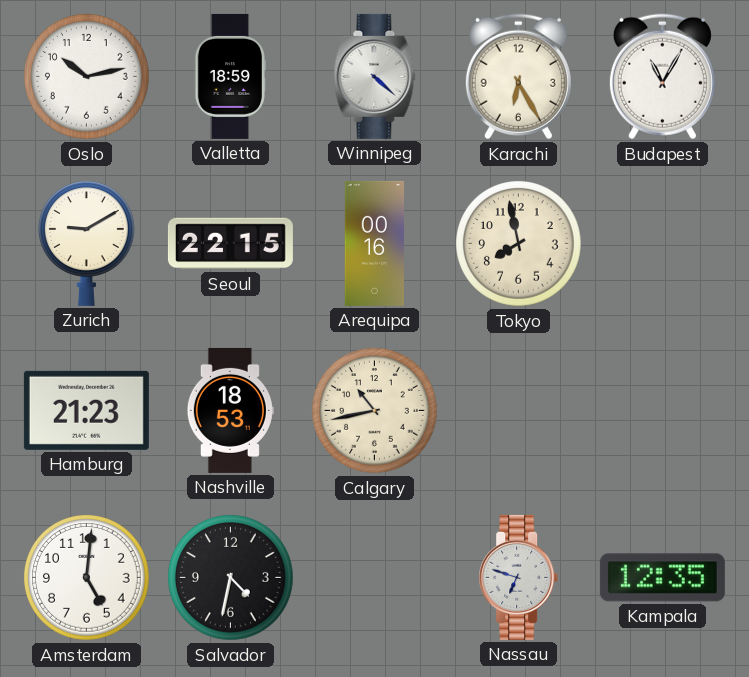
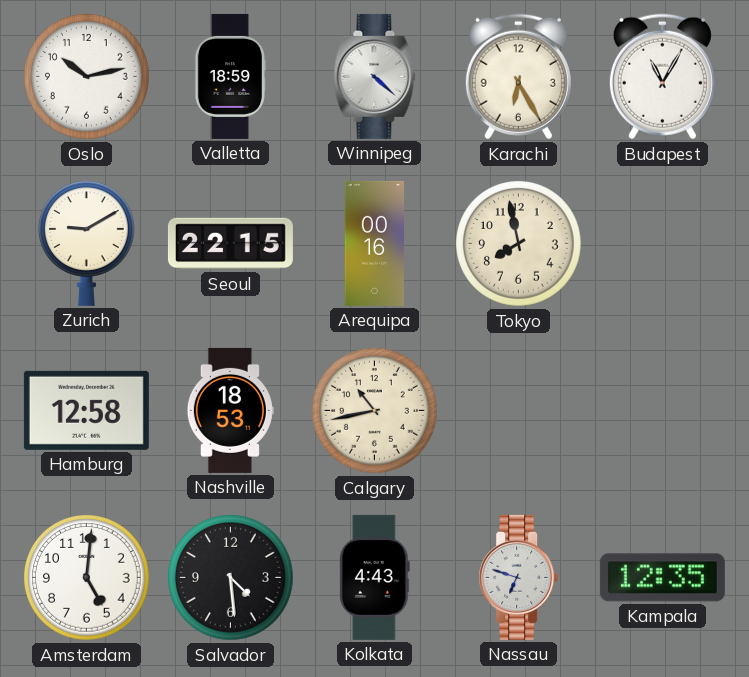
Hamburg: 21:23 -> 12:58
Salvador: 4:32 -> 4:29
Kolkata: none -> 4:43
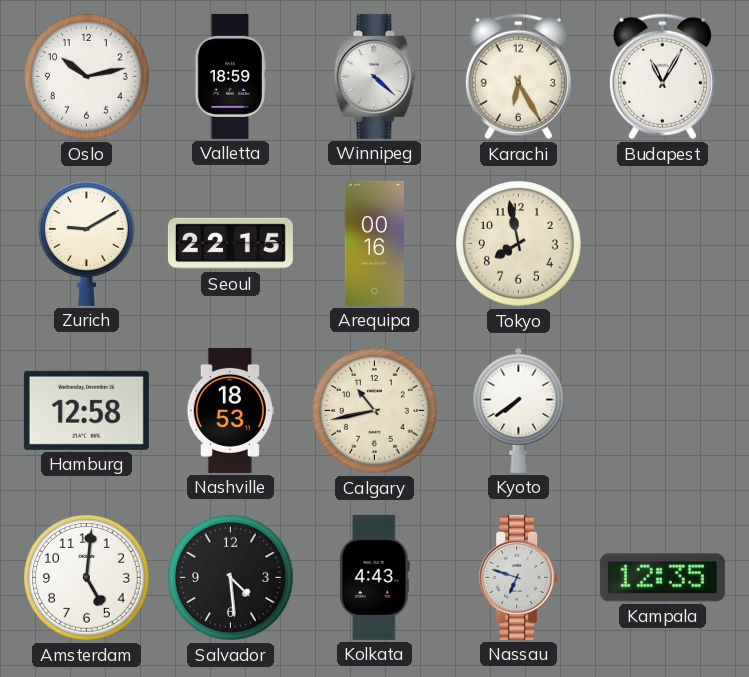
Kyoto: none -> 7:39
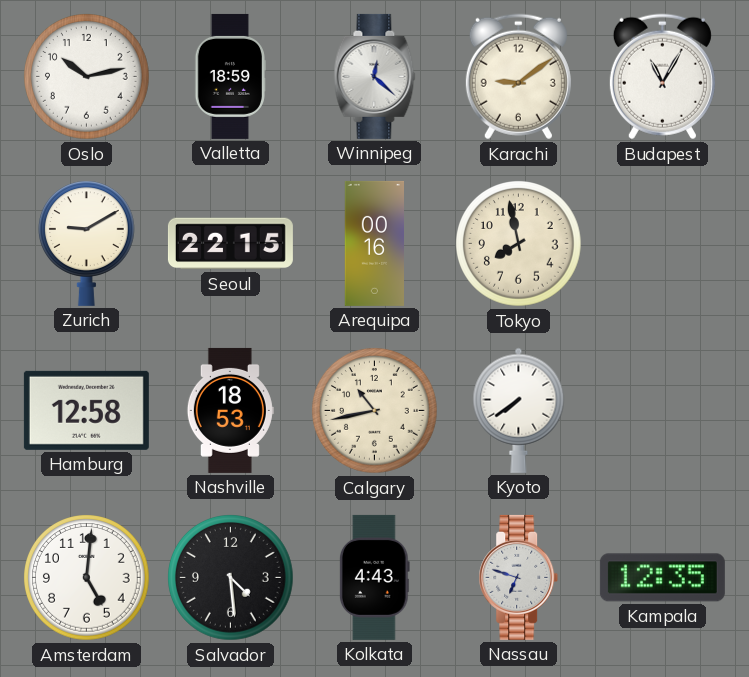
Winnipeg: 4:22 -> 12:22
Karachi: 6:25 -> 9:09
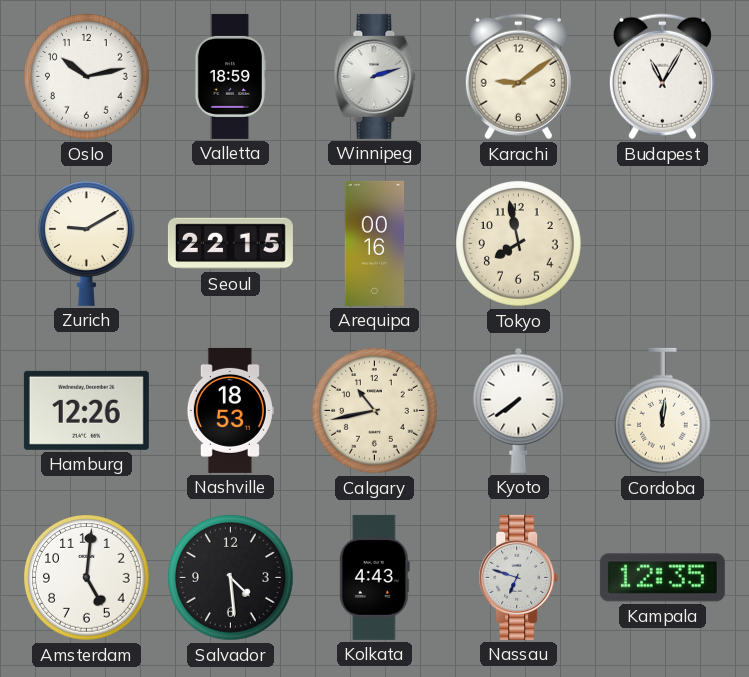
Winnipeg: 12:22 -> 2:12
Hamburg: 12:58 -> 12:26
Cordoba: none -> 12:01
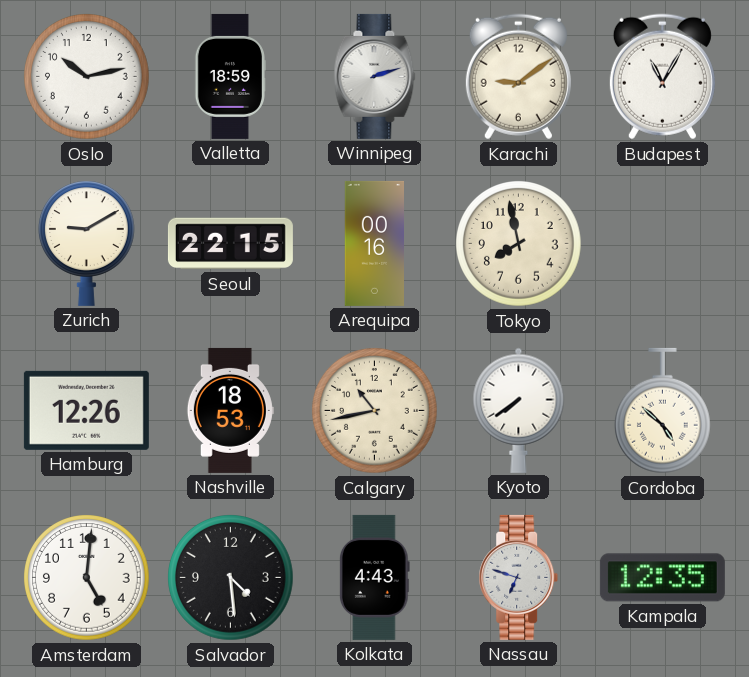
Cordoba: 12:01 -> 4:52
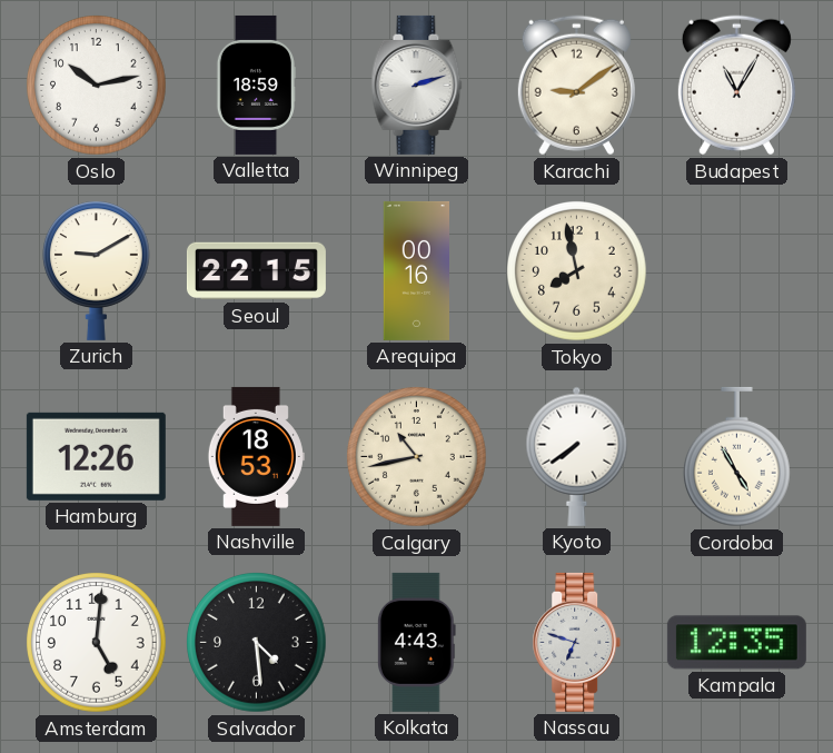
Cordoba: 4:52 -> 4:55
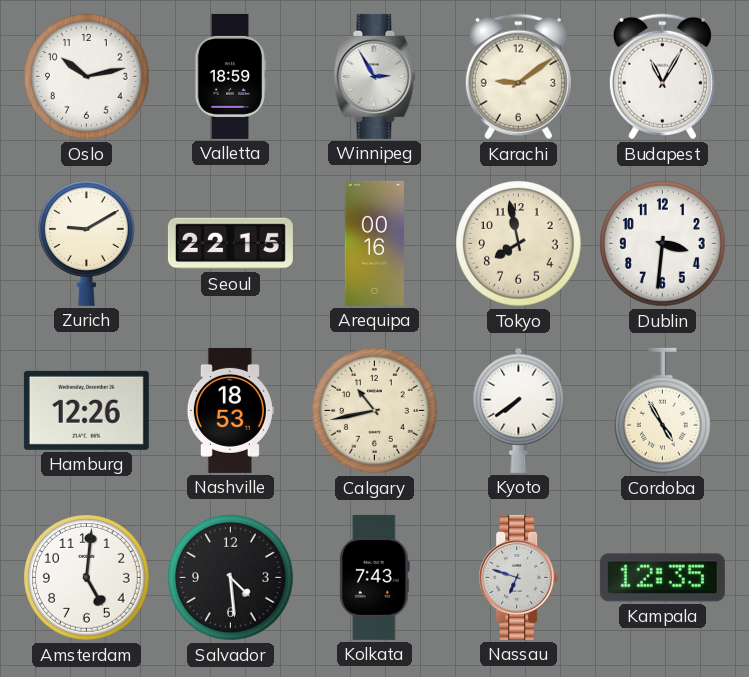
Winnipeg: 2:12 -> 2:55
Dublin: none -> 3:31
Kolkata: 4:43 -> 7:43
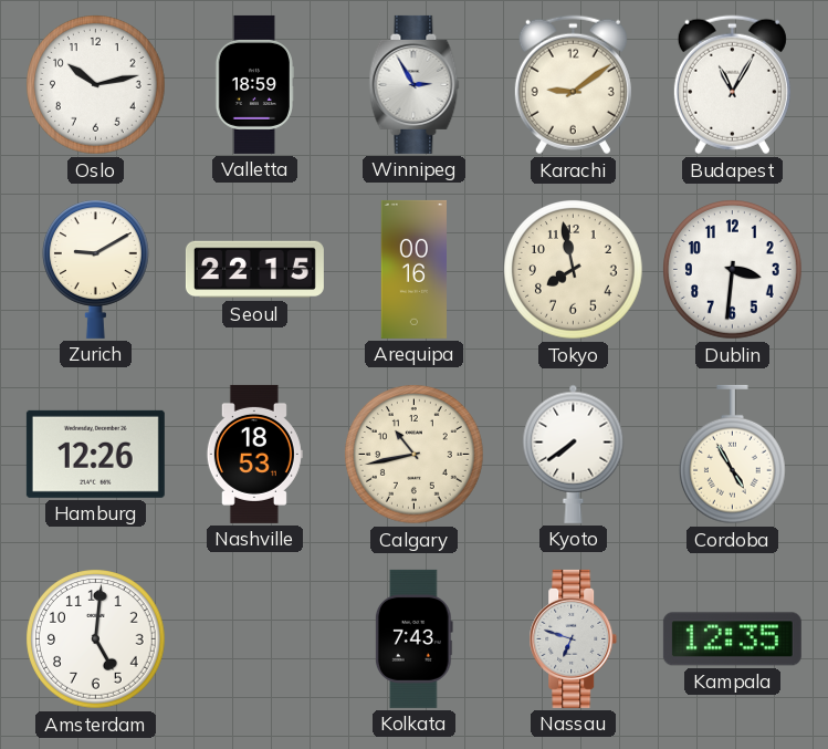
Salvador: 4:29 -> none
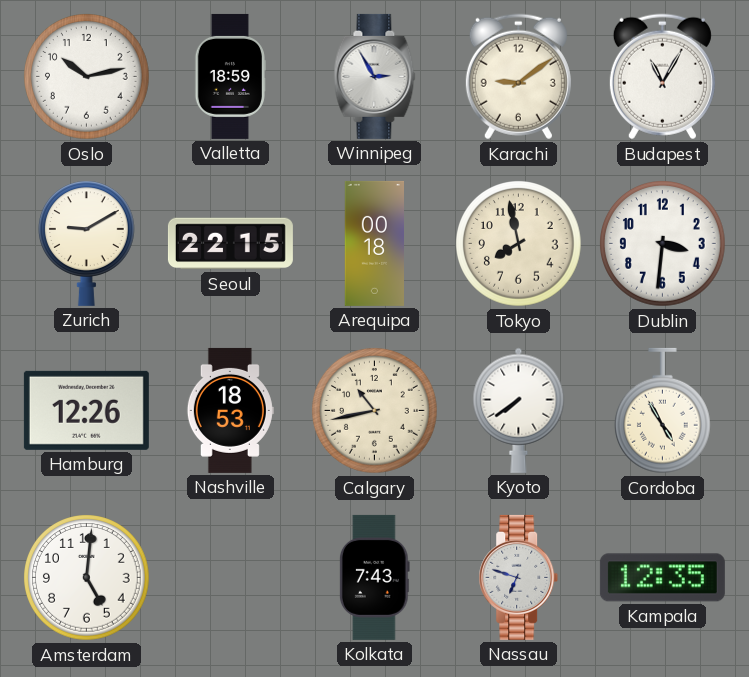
Arequipa: 00:16 -> 00:18
